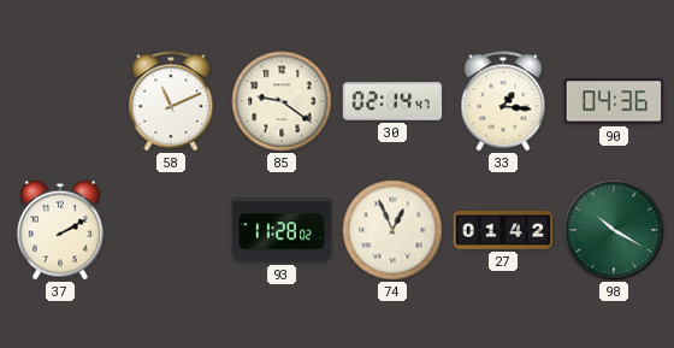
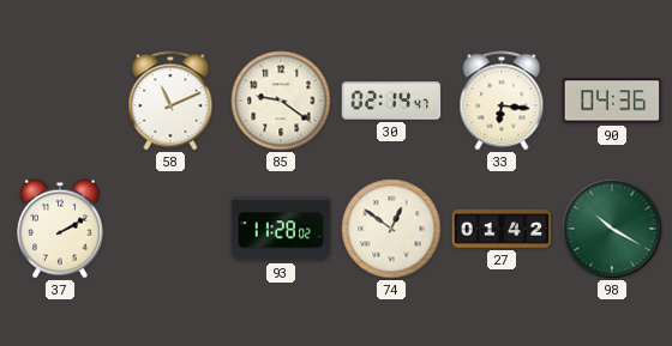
33: 1:16 -> 6:16
74: 12:56 -> 12:51
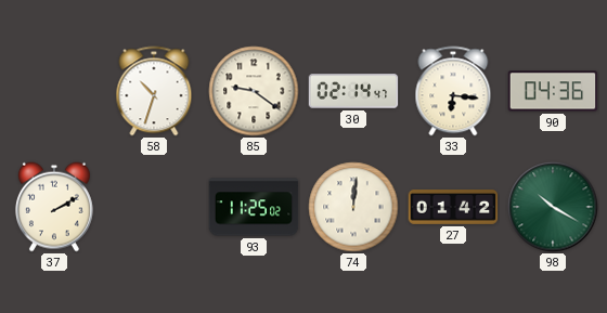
58: 11:11 -> 10:33
93: 11:28 -> 11:25
74: 12:51 -> 12:01
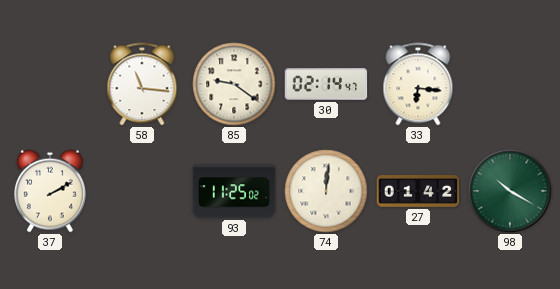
58: 10:33 -> 11:16
90: 04:36 -> none
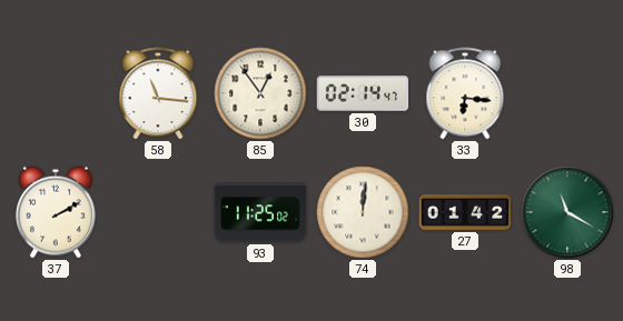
85: 9:21 -> 12:54
98: 10:20 -> 11:20
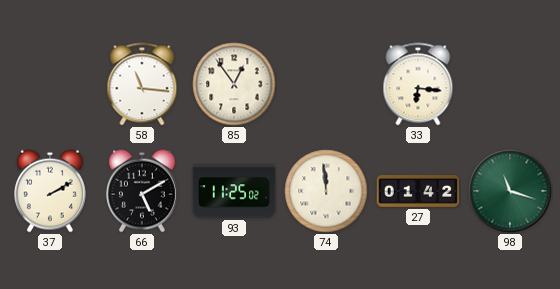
30: 02:14 -> none
66: none -> 5:10
74: 12:01 -> 11:59
98: 11:20 -> 11:18
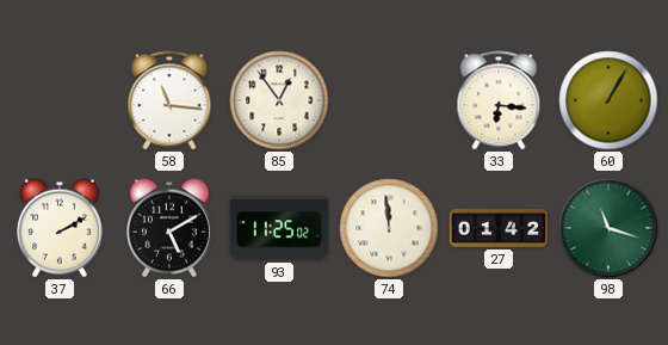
60: none -> 1:05
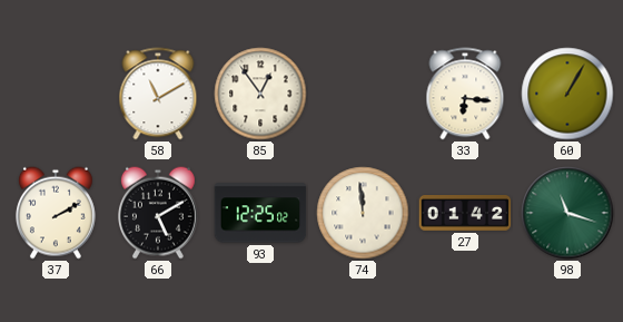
58: 11:16 -> 11:10
93: 11:25 -> 12:25
